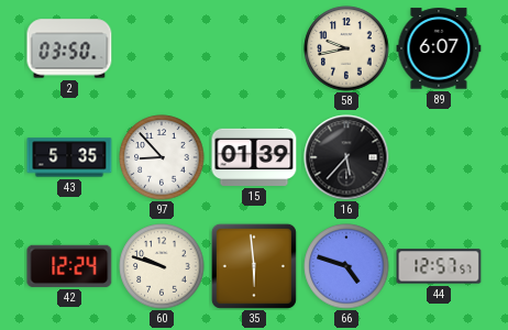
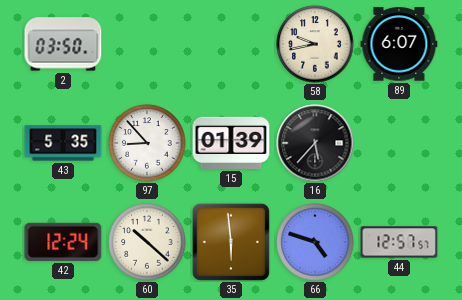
60: 9:48 -> 10:22
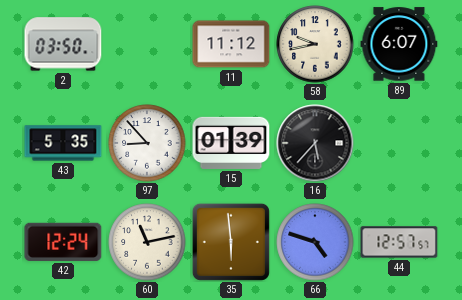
11: none -> 11:12
60: 10:22 -> 11:13
